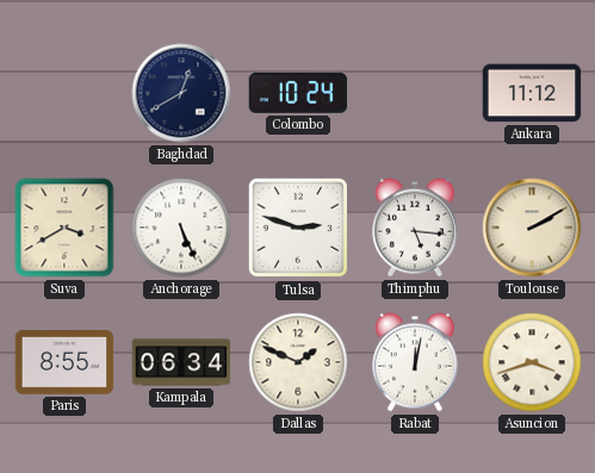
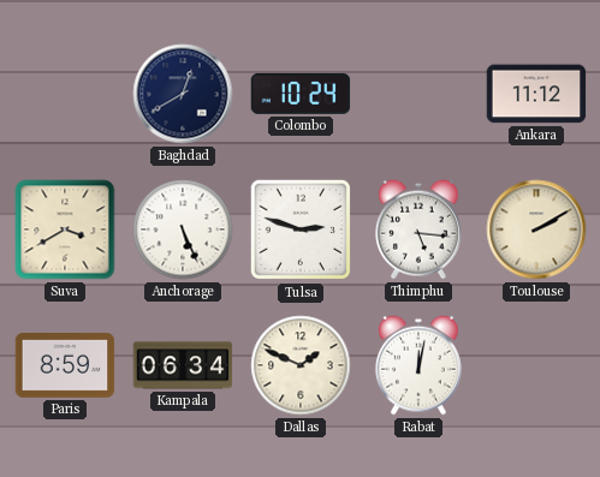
Paris: 8:55 -> 8:59
Asuncion: 3:42 -> none
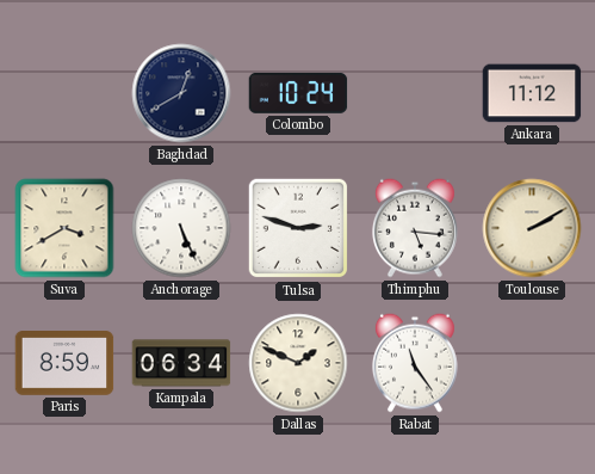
Rabat: 12:02 -> 11:24
